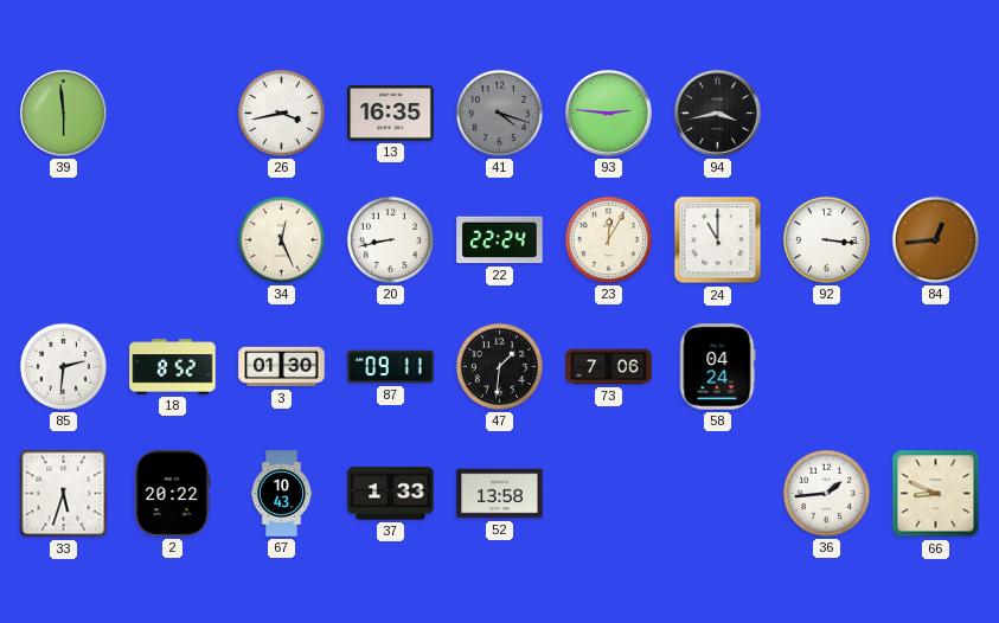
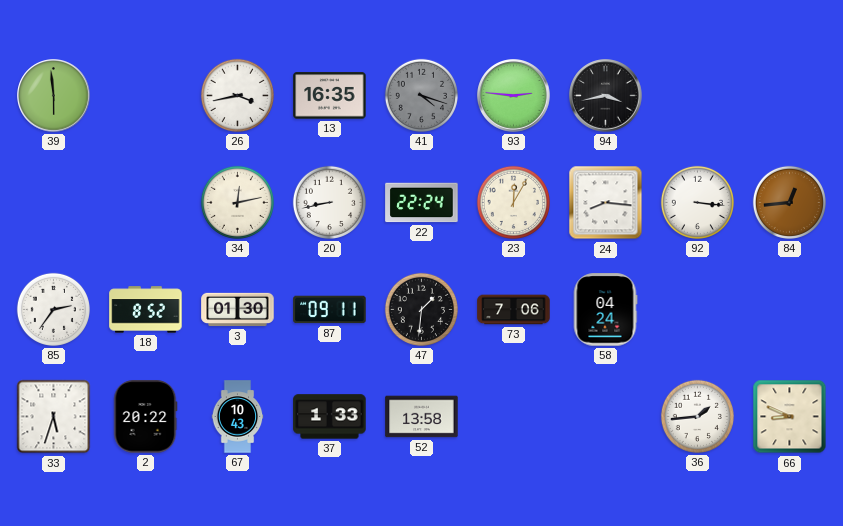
34: 12:26 -> 12:13
24: 11:00 -> 8:16
85: 2:31 -> 2:36
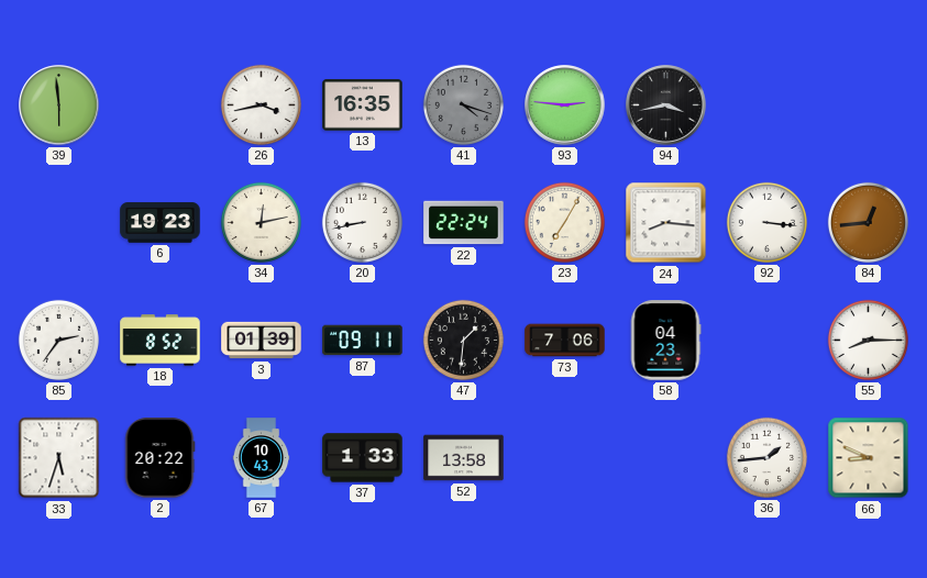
6: none -> 19:23
23: 12:05 -> 7:05
3: 01:30 -> 01:39
58: 04:24 -> 04:23
55: none -> 8:15
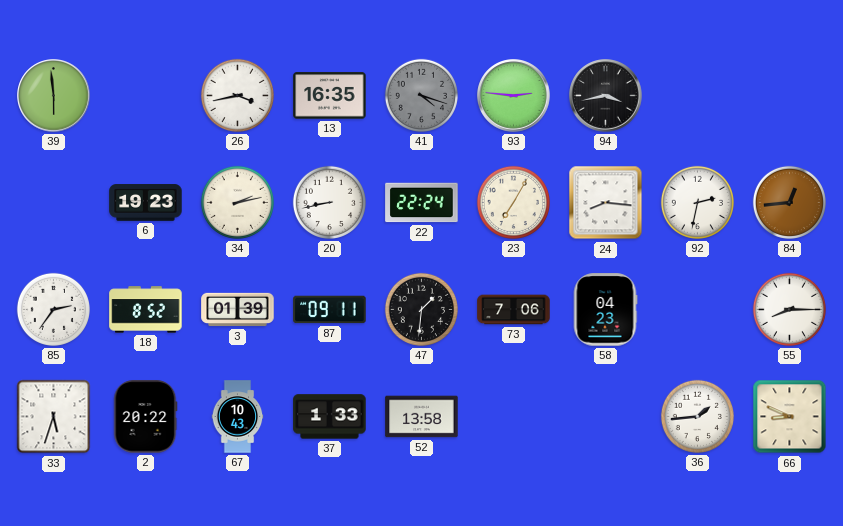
34: 12:13 -> 2:13
92: 3:16 -> 2:32
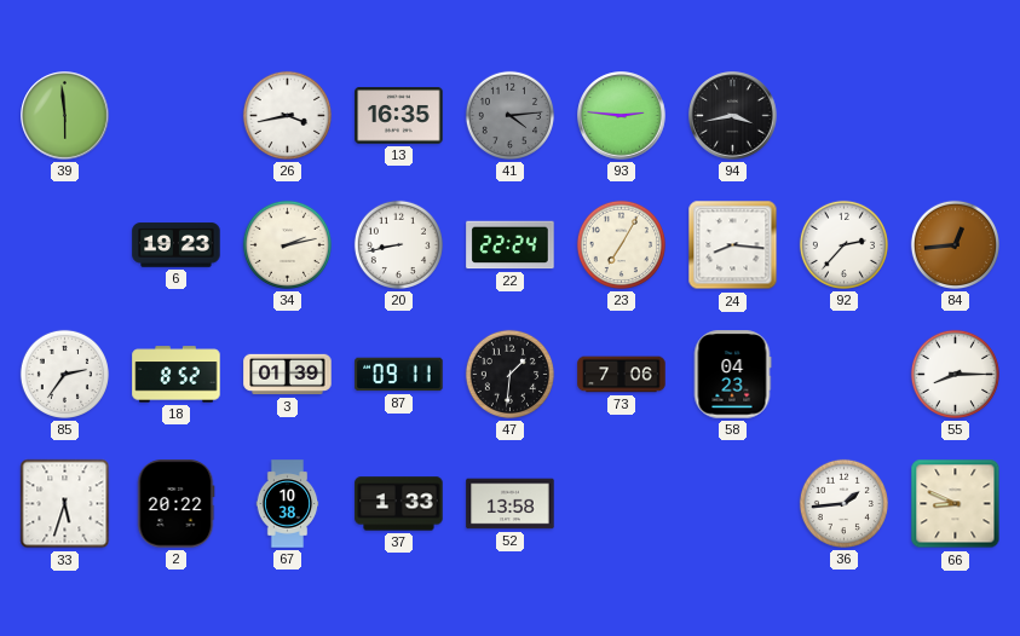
41: 4:18 -> 4:14
92: 2:32 -> 2:37
67: 10:43 -> 10:38
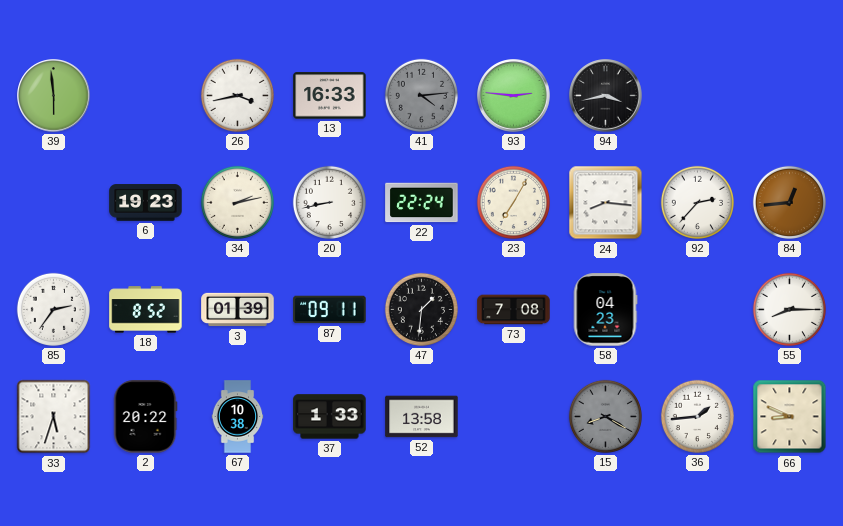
13: 16:35 -> 16:33
73: 7:06 -> 7:08
15: none -> 8:20
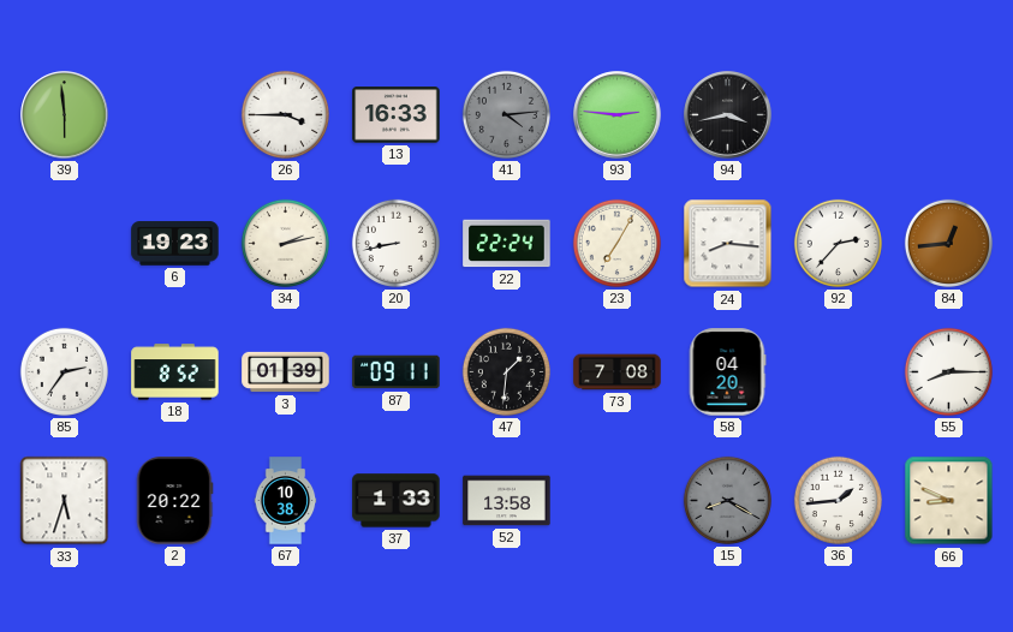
26: 3:43 -> 3:45
58: 04:23 -> 04:20
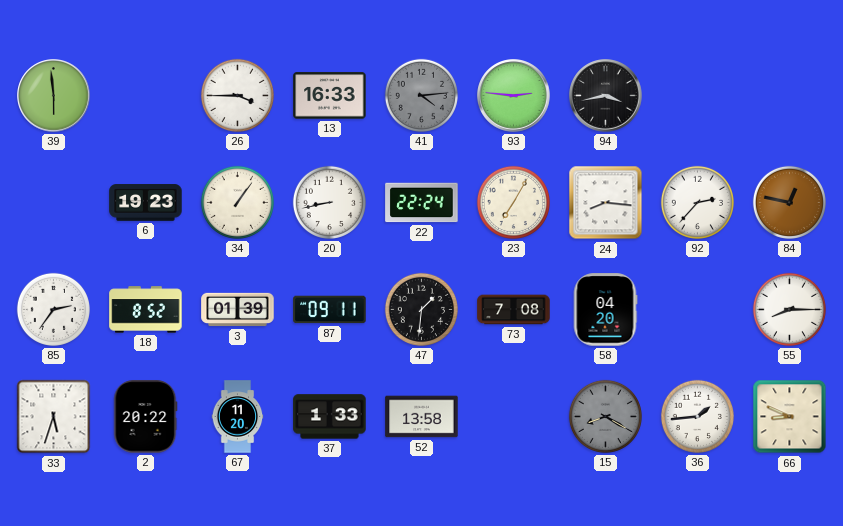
34: 2:13 -> 1:06
84: 12:44 -> 12:47
67: 10:38 -> 11:20
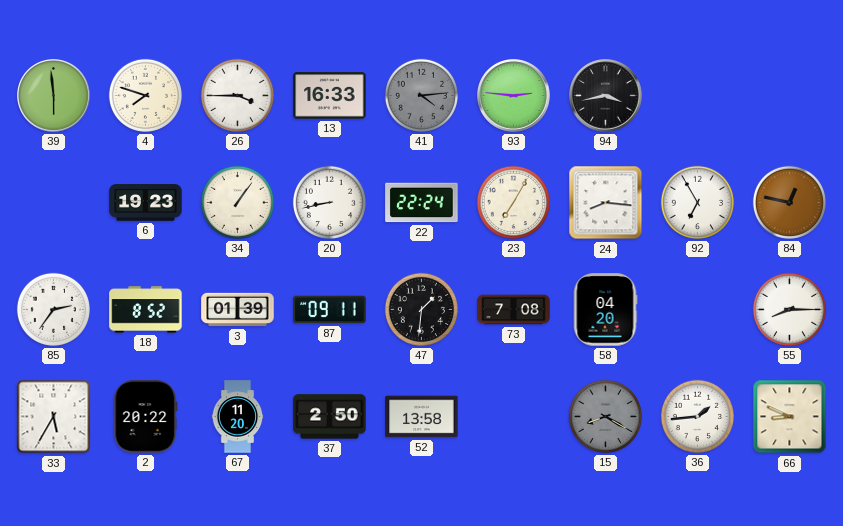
4: none -> 7:48
92: 2:37 -> 6:55
33: 5:33 -> 5:35
37: 1:33 -> 2:50
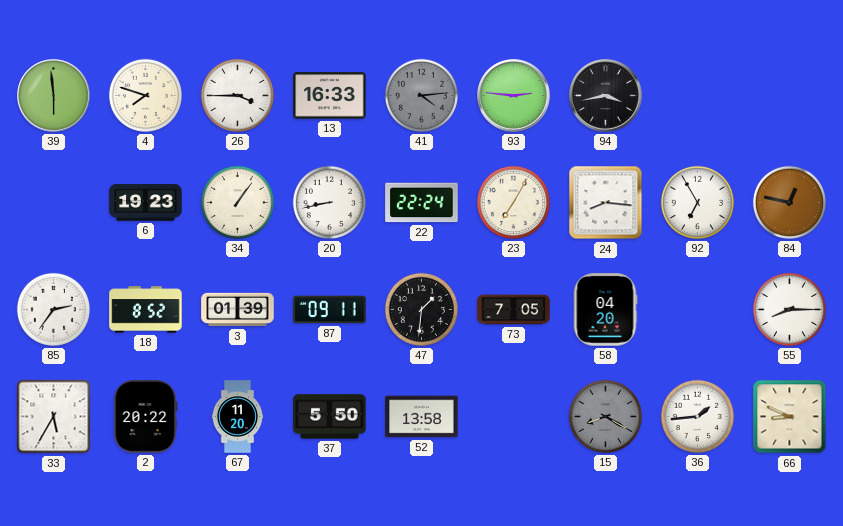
73: 7:08 -> 7:05
37: 2:50 -> 5:50
